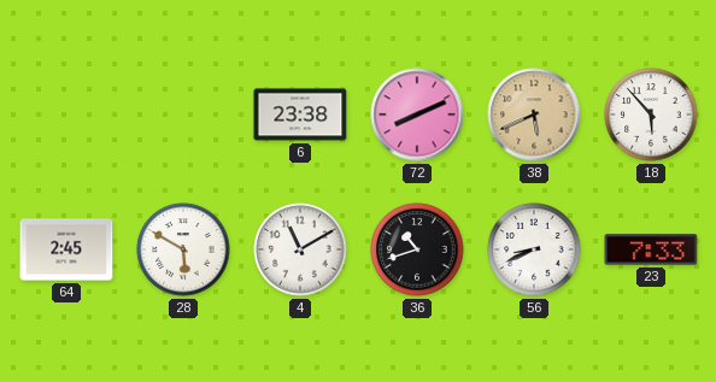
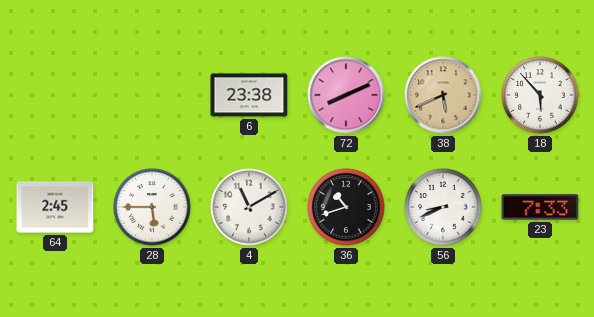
28: 5:50 -> 5:45
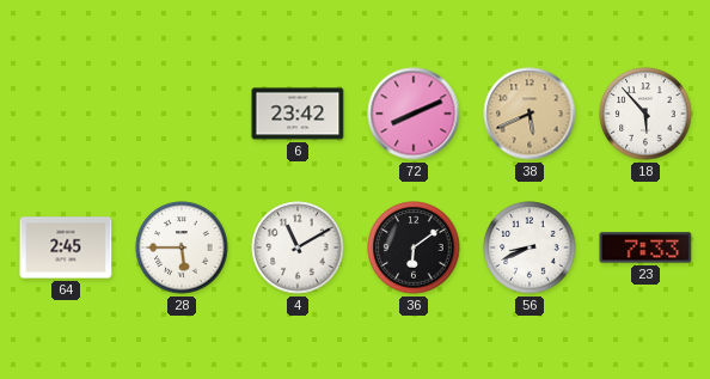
6: 23:38 -> 23:42
36: 10:42 -> 6:09
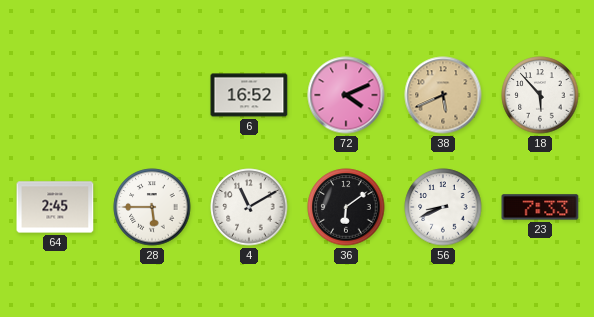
6: 23:42 -> 16:52
72: 8:11 -> 4:11
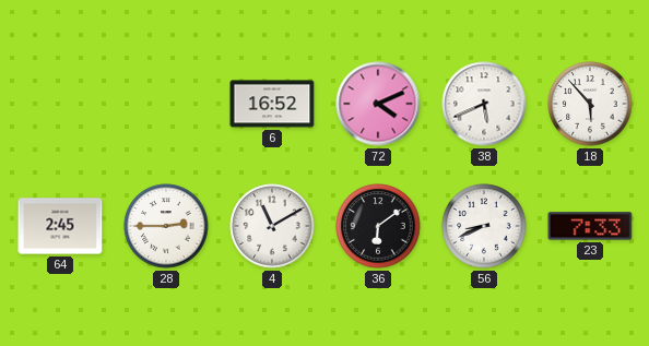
38 dial: champagne -> white
28: 5:45 -> 2:45
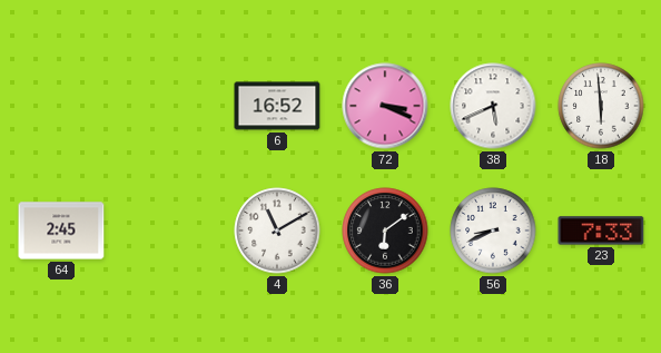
72: 4:11 -> 3:19
18: 5:53 -> 5:59
28: 2:45 -> none
